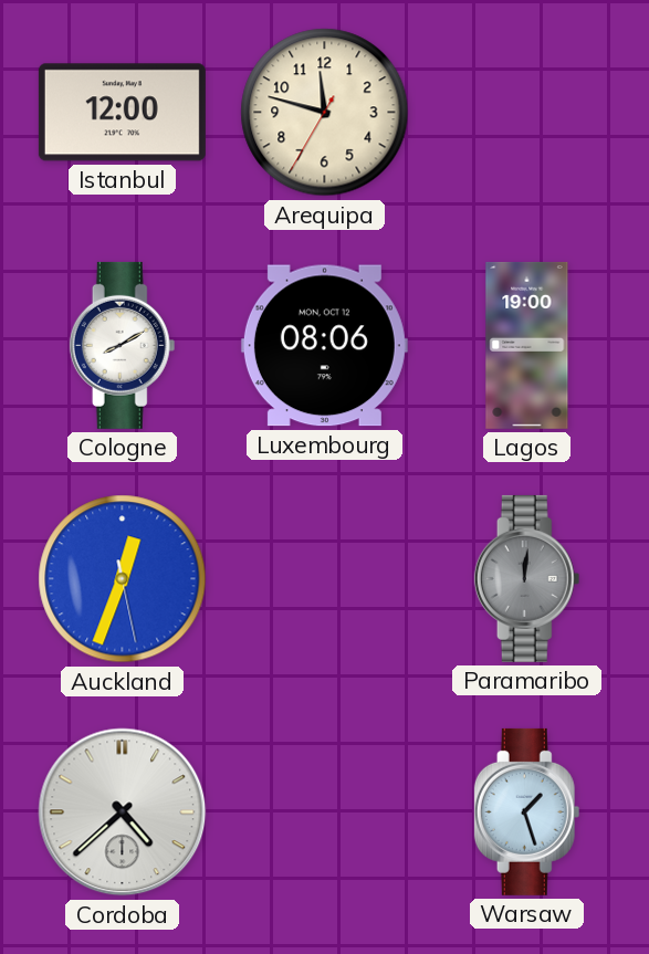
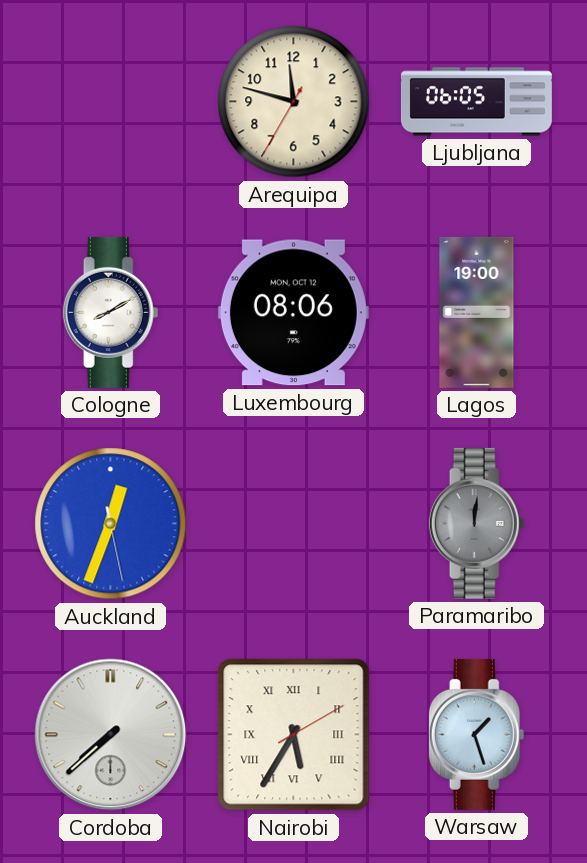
Istanbul: 12:00 -> none
Ljubljana: none -> 06:05
Cordoba: 4:38 -> 7:38
Nairobi: none -> 5:35
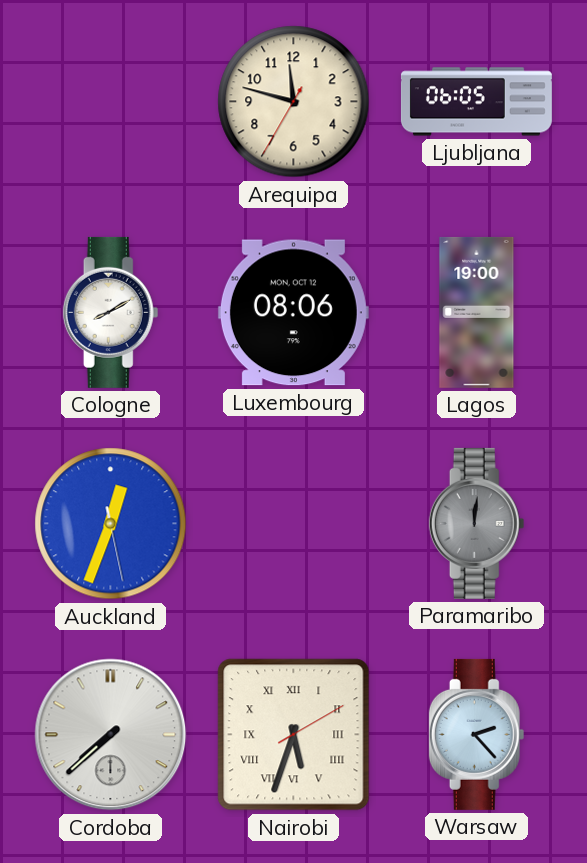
Nairobi: 5:35 -> 5:33
Warsaw: 1:27 -> 2:23
